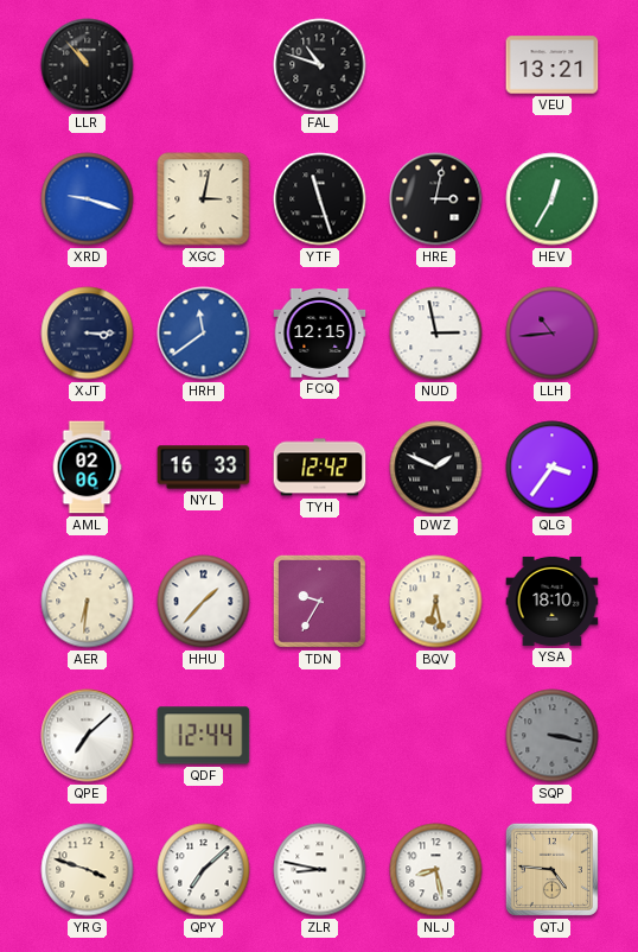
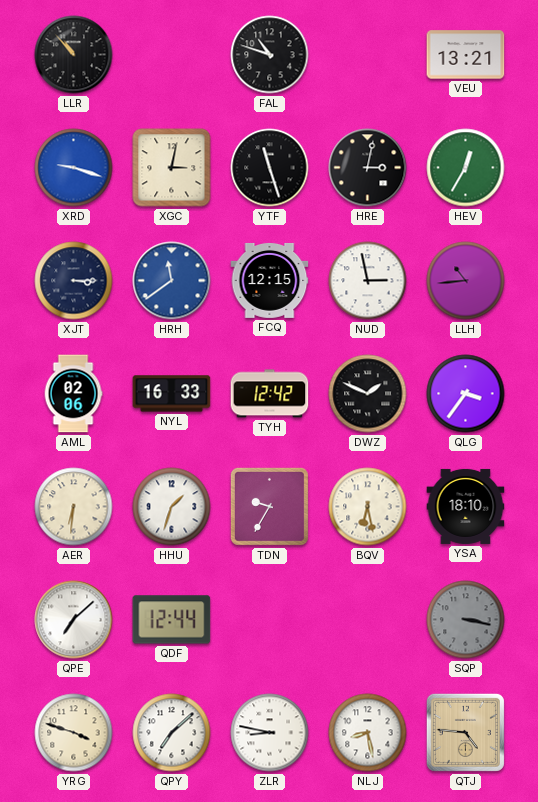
HHU: 1:37 -> 1:33
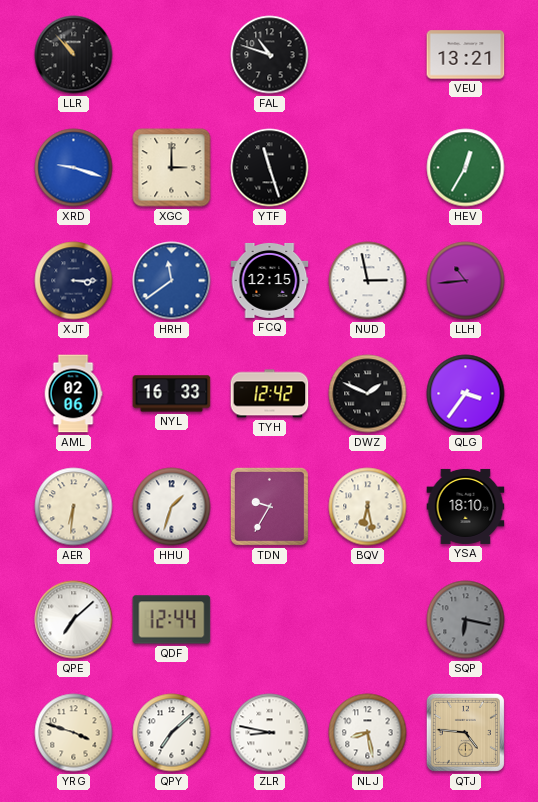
XGC: 3:02 -> 3:00
HRE: 3:02 -> none
SQP: 3:17 -> 6:17
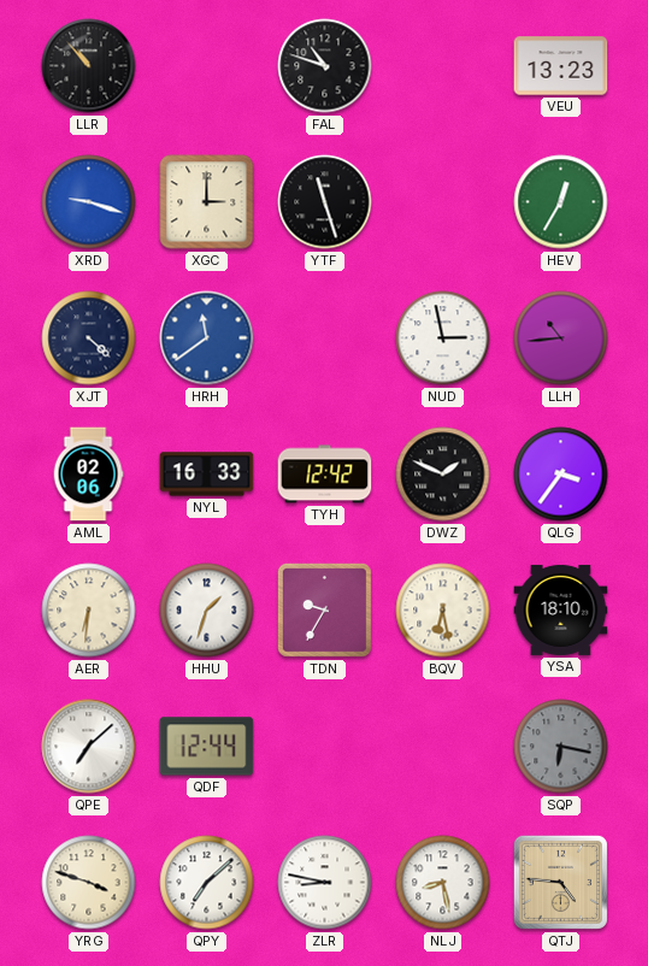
VEU: 13:21 -> 13:23
XJT: 3:15 -> 4:22
FCQ: 12:15 -> none
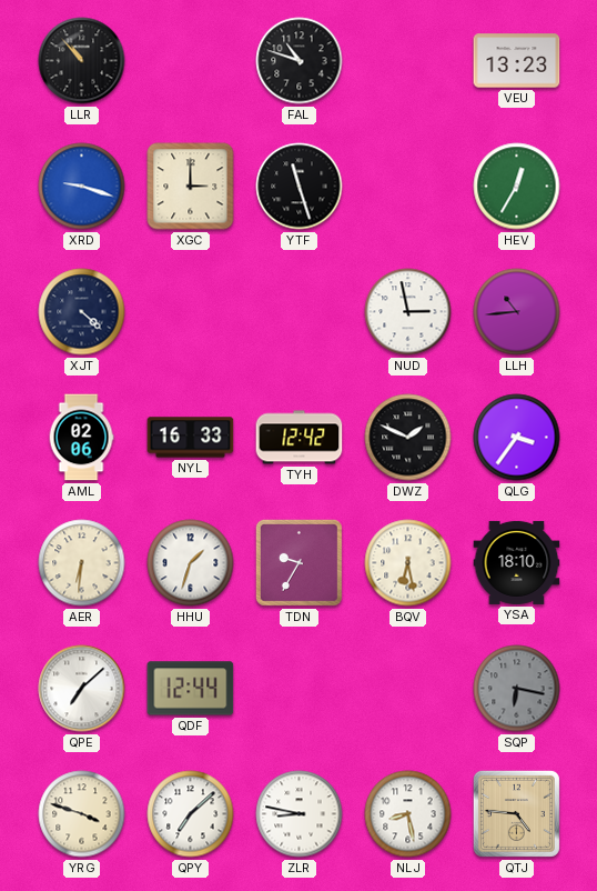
HRH: 11:39 -> none
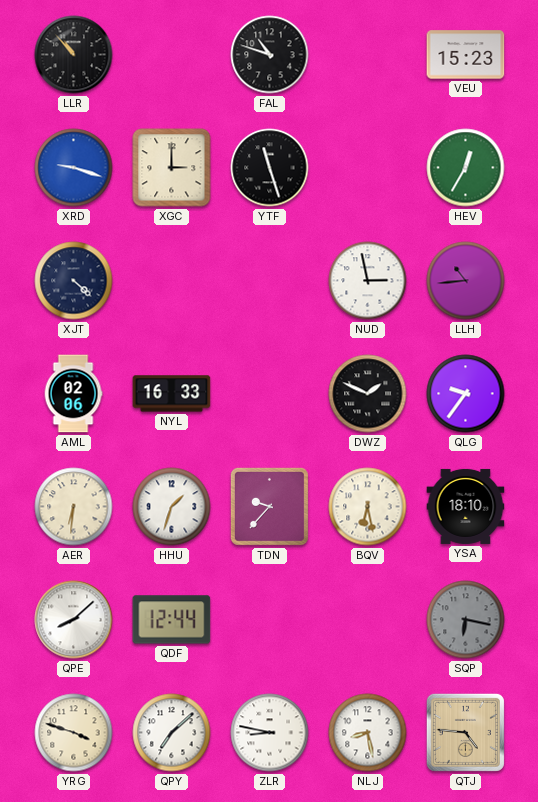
VEU: 13:23 -> 15:23
TYH: 12:42 -> none
QLG: 3:36 -> 9:36
TDN: 9:35 -> 9:37
QPE: 7:08 -> 8:08
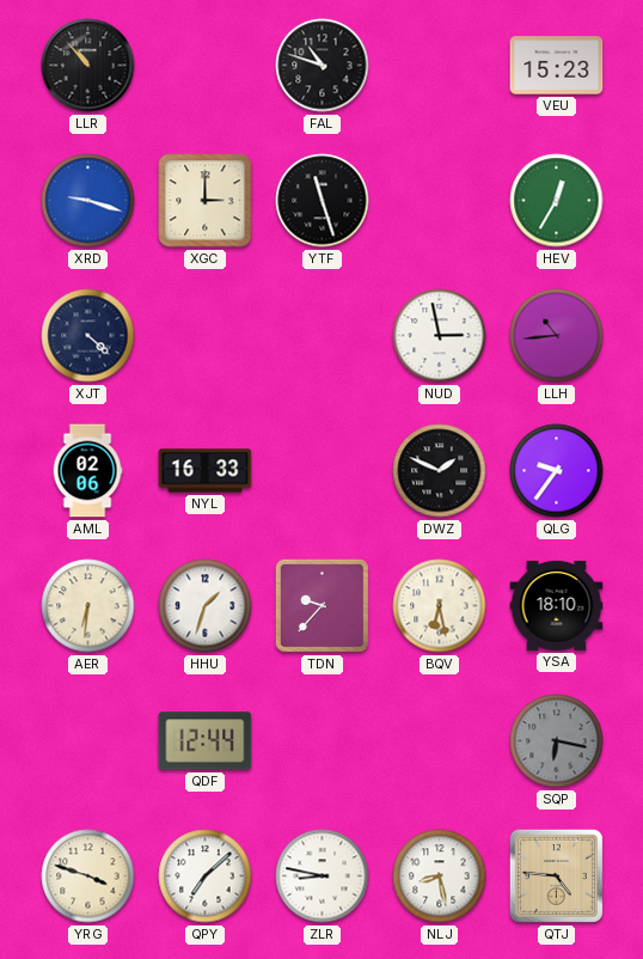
QPE: 8:08 -> none
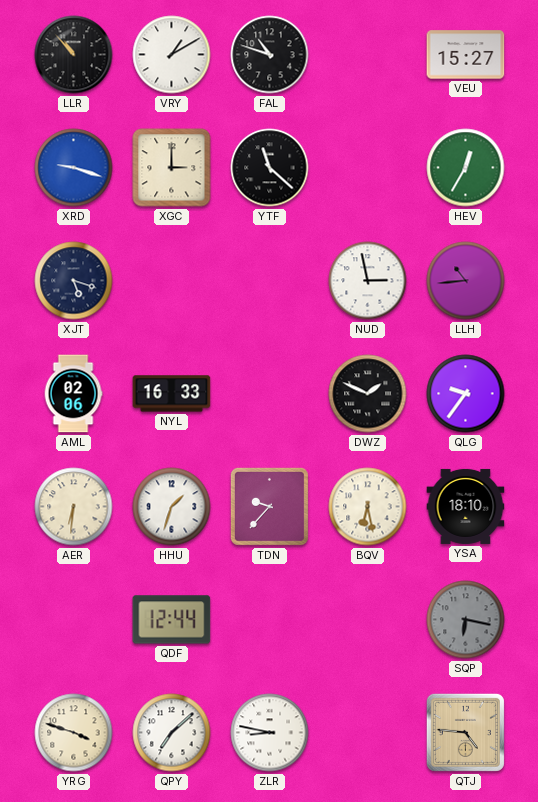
VRY: none -> 1:10
VEU: 15:23 -> 15:27
YTF: 11:27 -> 11:22
XJT: 4:22 -> 5:18
NLJ: 8:28 -> none
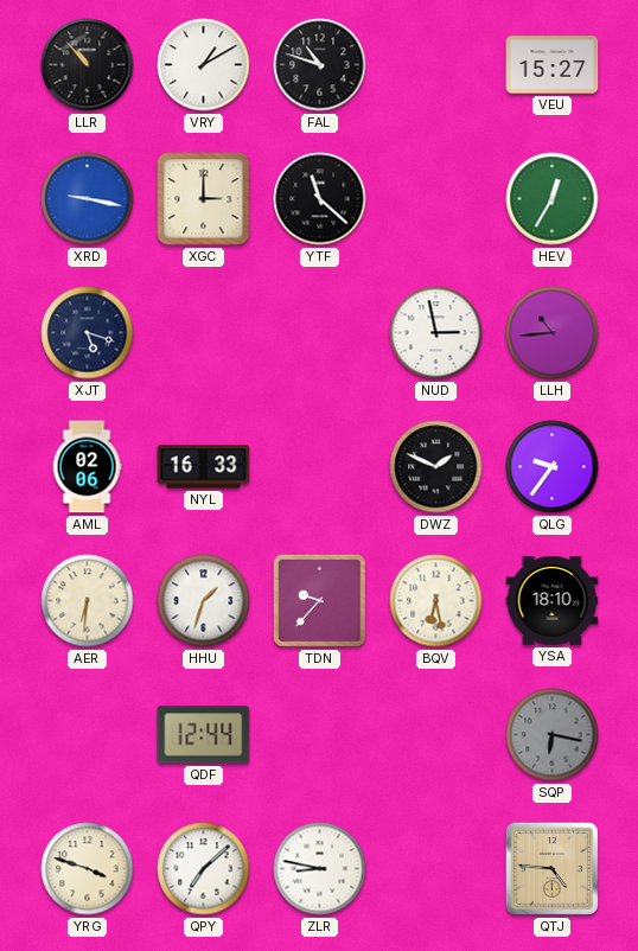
XRD: 9:18 -> 9:17
